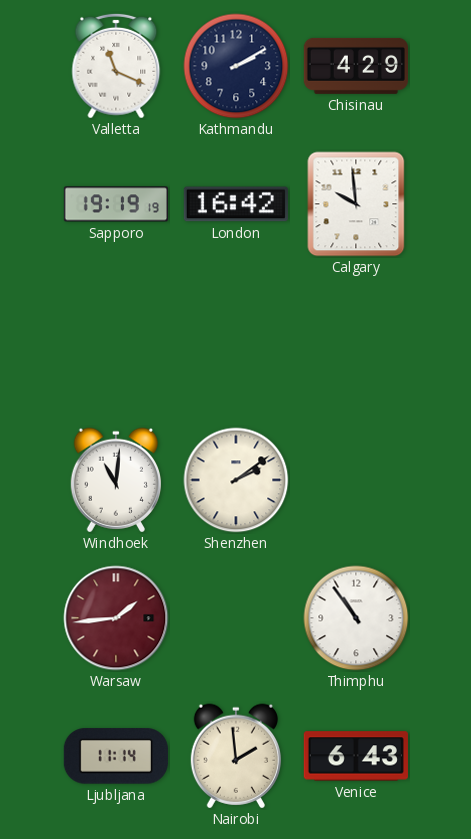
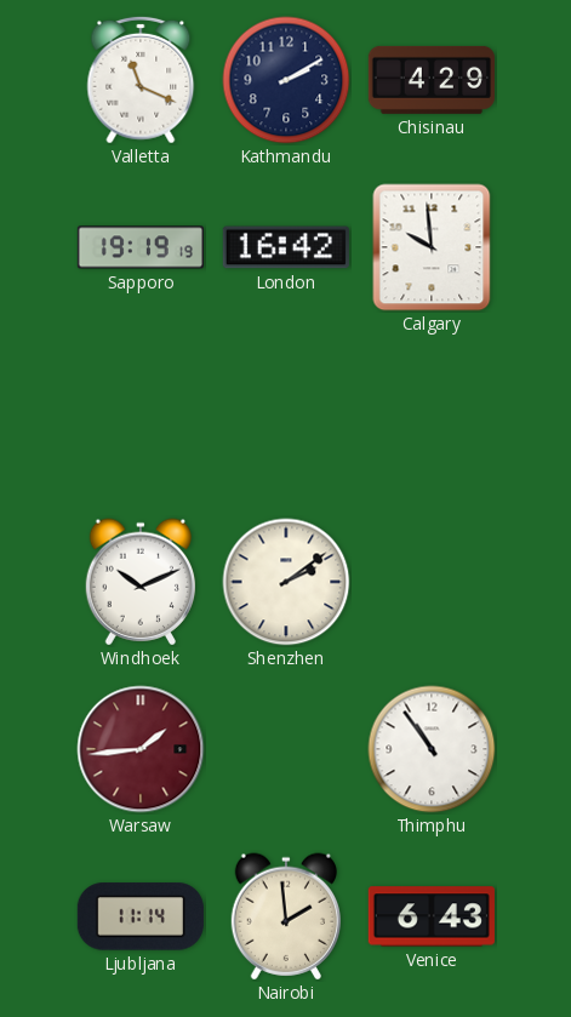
Windhoek: 11:01 -> 10:11
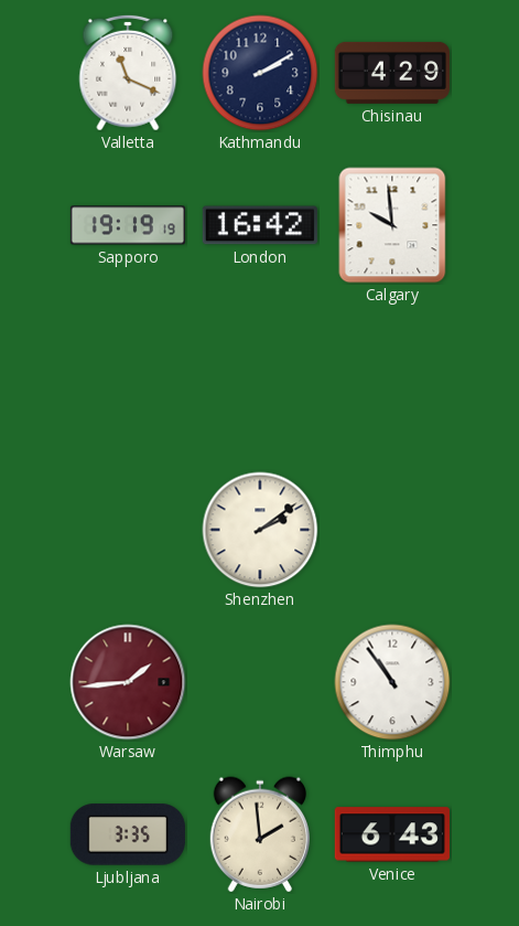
Windhoek: 10:11 -> none
Ljubljana: 11:14 -> 3:35
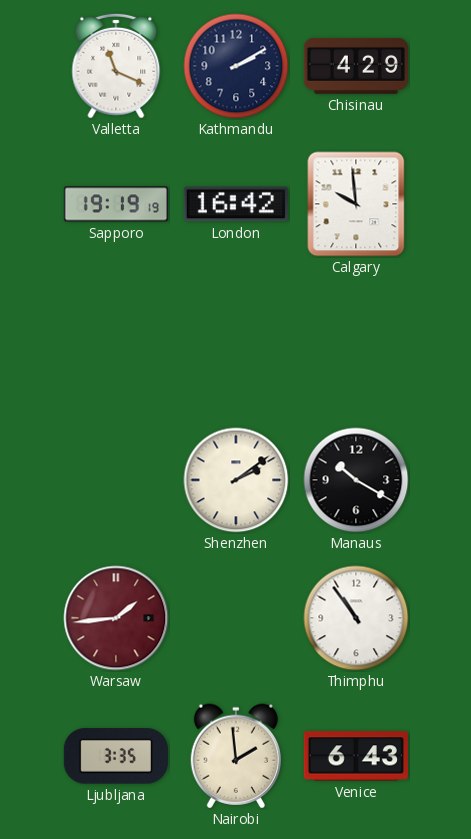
Manaus: none -> 10:20
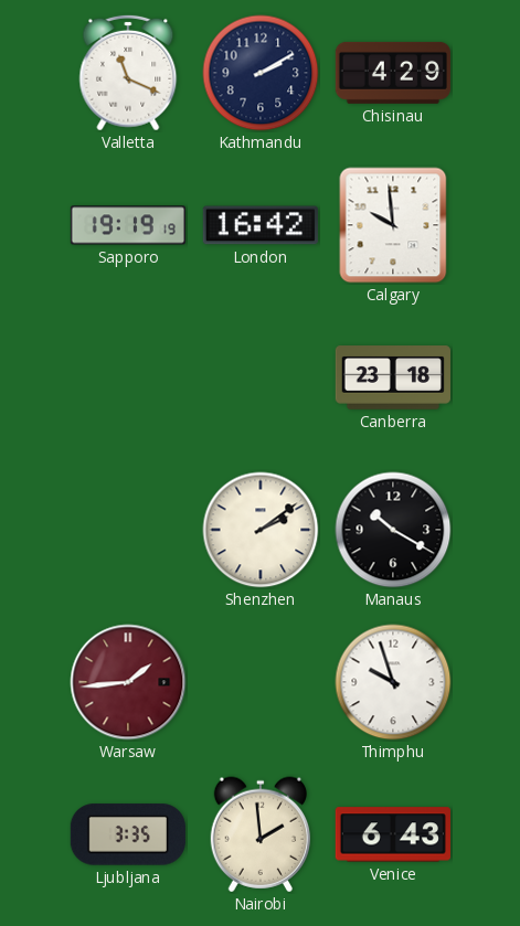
Canberra: none -> 23:18
Thimphu: 10:54 -> 9:57
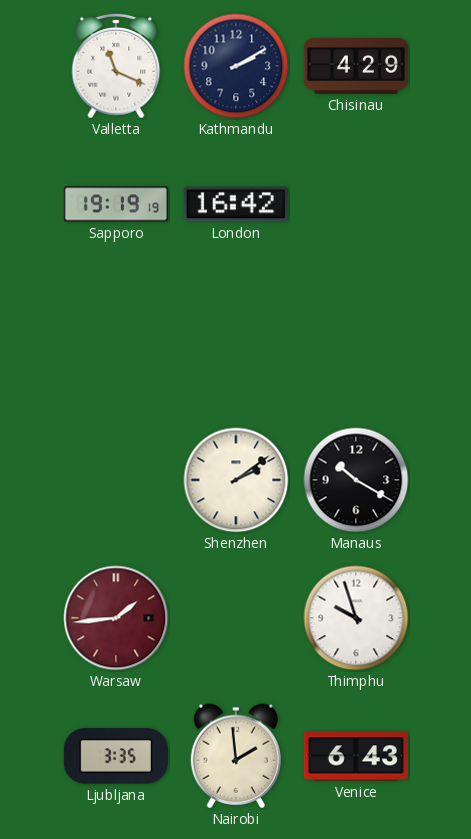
Calgary: 9:59 -> none
Canberra: 23:18 -> none
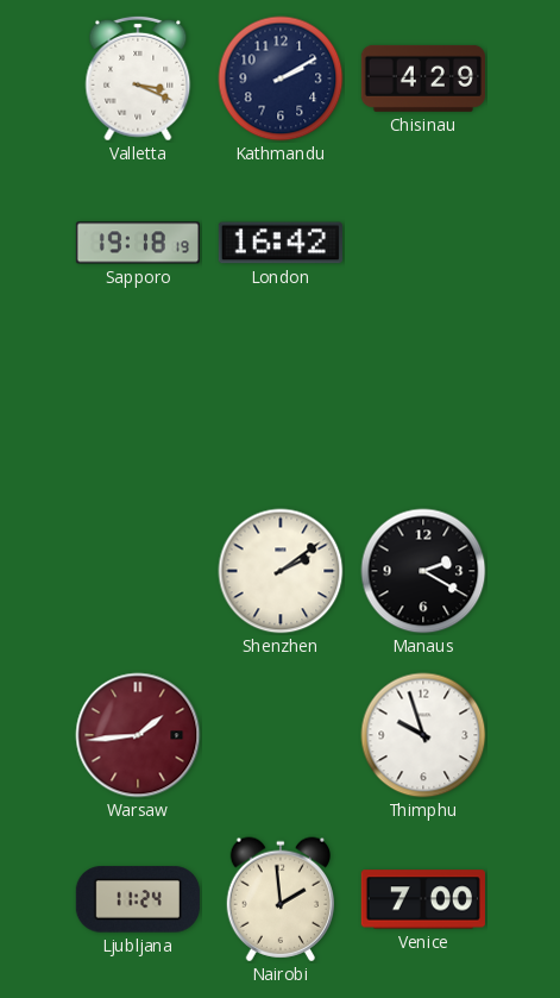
Valletta: 11:19 -> 3:19
Sapporo: 19:19 -> 19:18
Manaus: 10:20 -> 2:20
Ljubljana: 3:35 -> 11:24
Venice: 6:43 -> 7:00
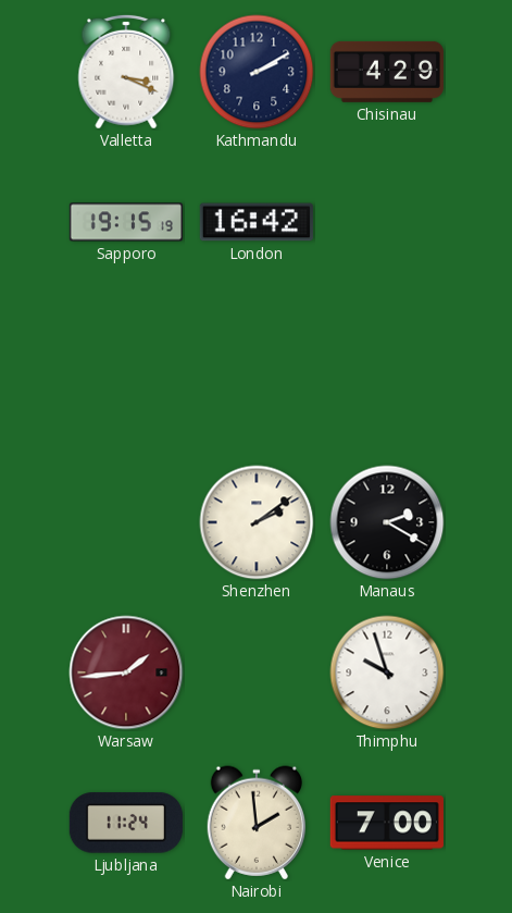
Sapporo: 19:18 -> 19:15
